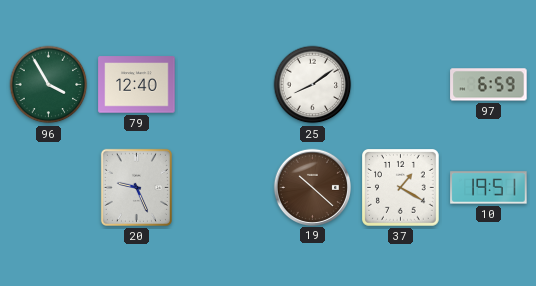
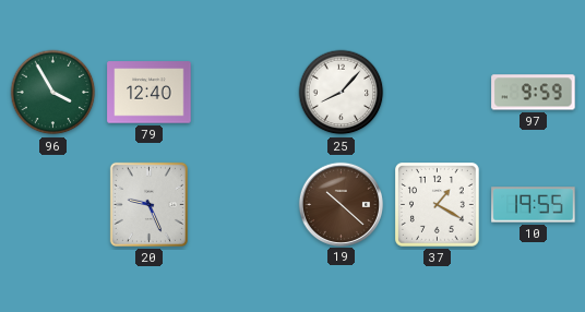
25: 8:09 -> 8:07
97: 6:59 -> 9:59
10: 19:51 -> 19:55
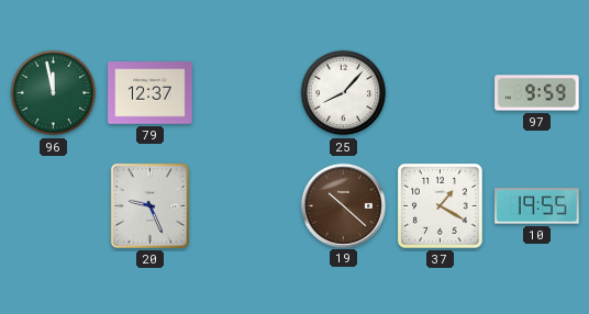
96: 3:55 -> 11:58
79: 12:40 -> 12:37
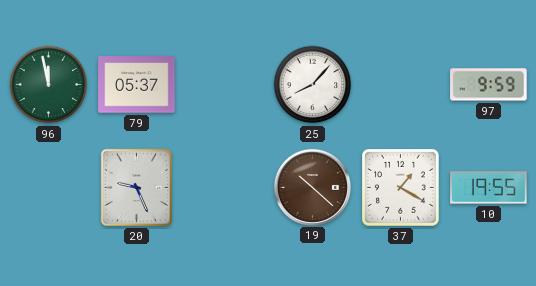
79: 12:37 -> 05:37
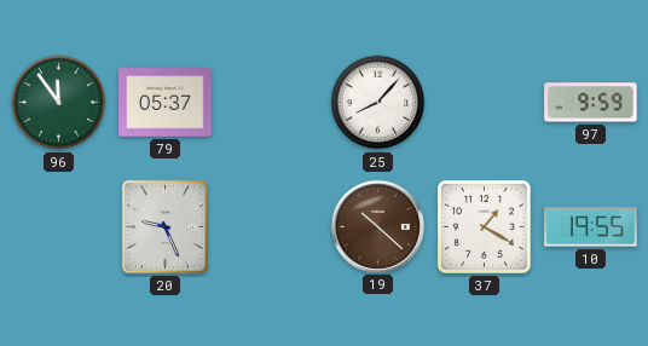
96: 11:58 -> 11:54
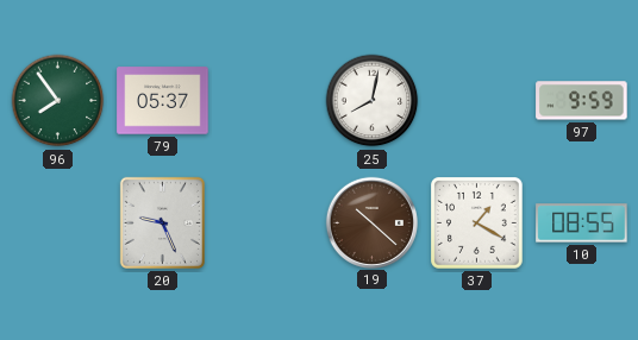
96: 11:54 -> 7:54
25: 8:07 -> 8:02
10: 19:55 -> 08:55
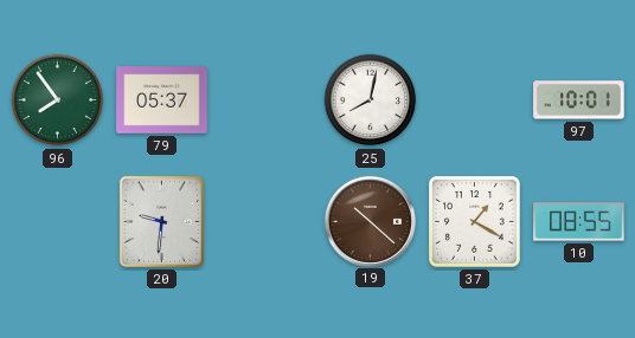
97: 9:59 -> 10:01
20: 9:26 -> 9:31
